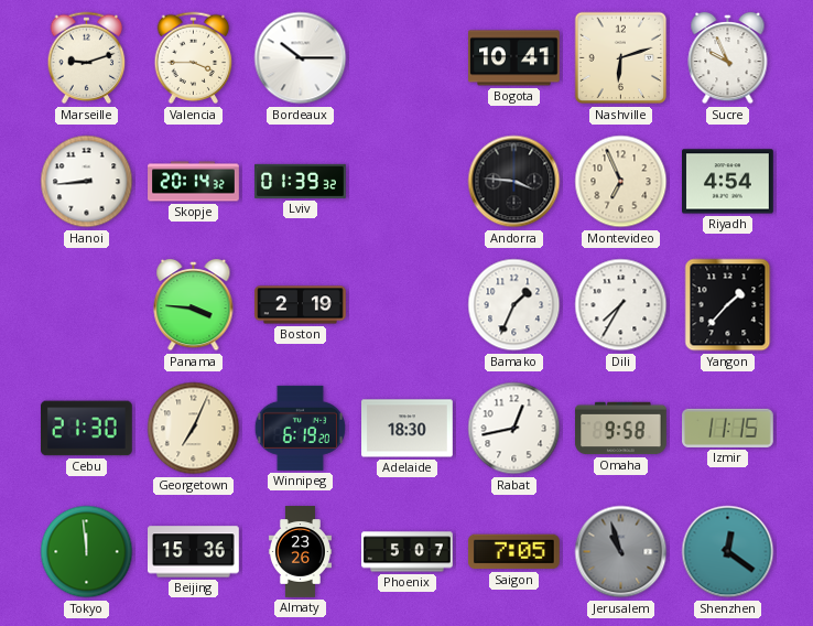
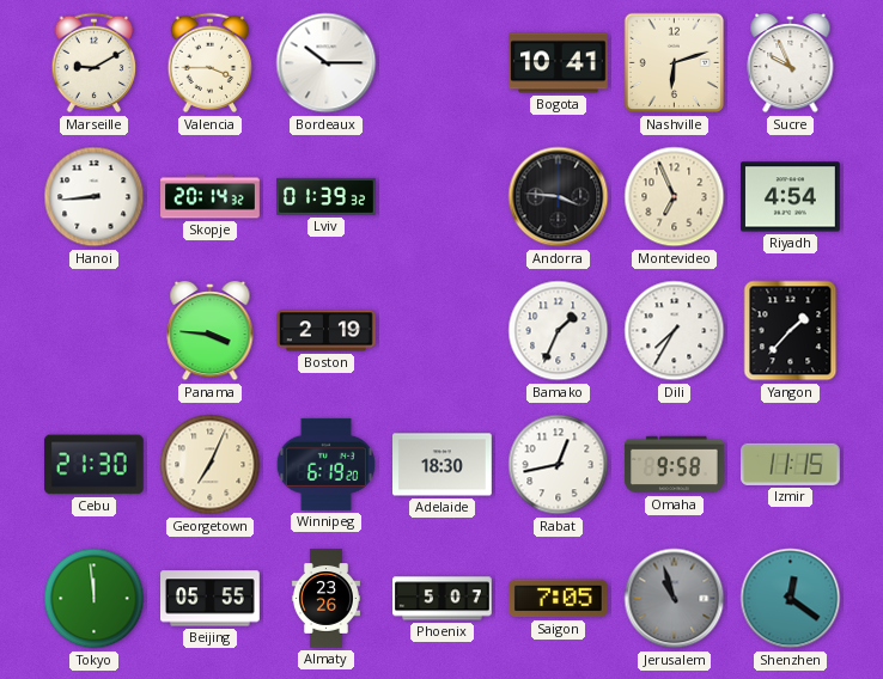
Marseille: 9:12 -> 9:10
Beijing: 15:36 -> 05:55
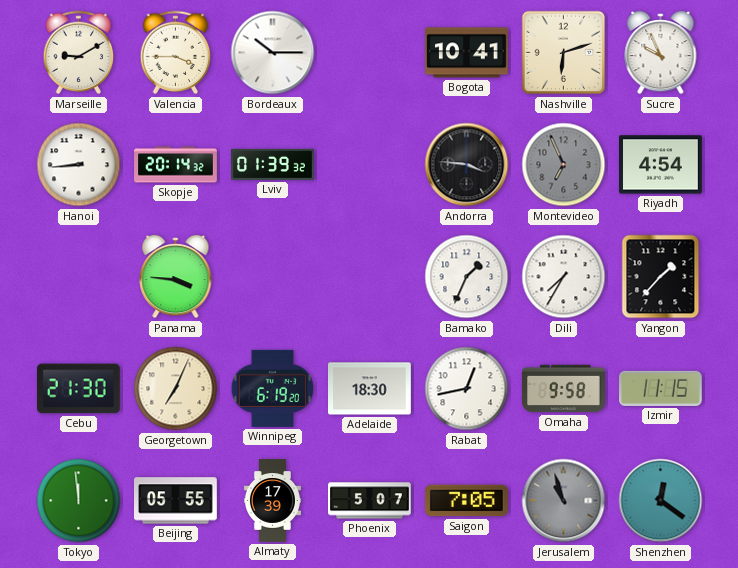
Montevideo dial: cream -> grey
Boston: 2:19 -> none
Almaty: 23:26 -> 17:39
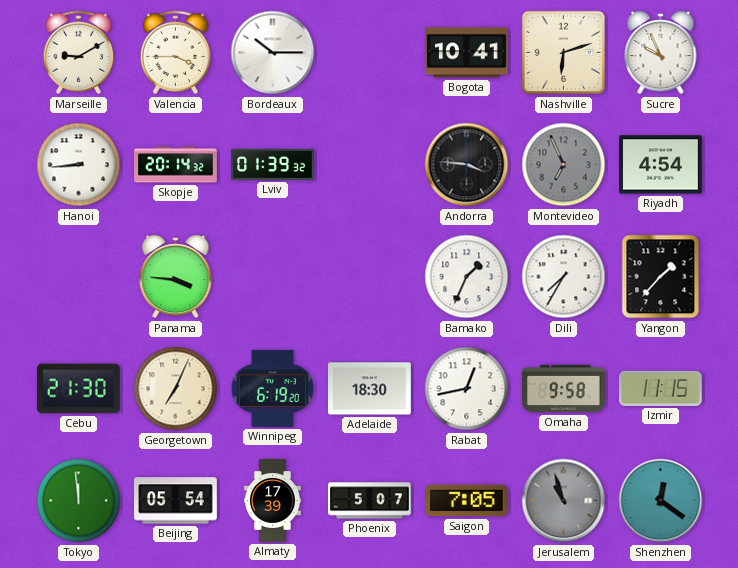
Beijing: 05:55 -> 05:54
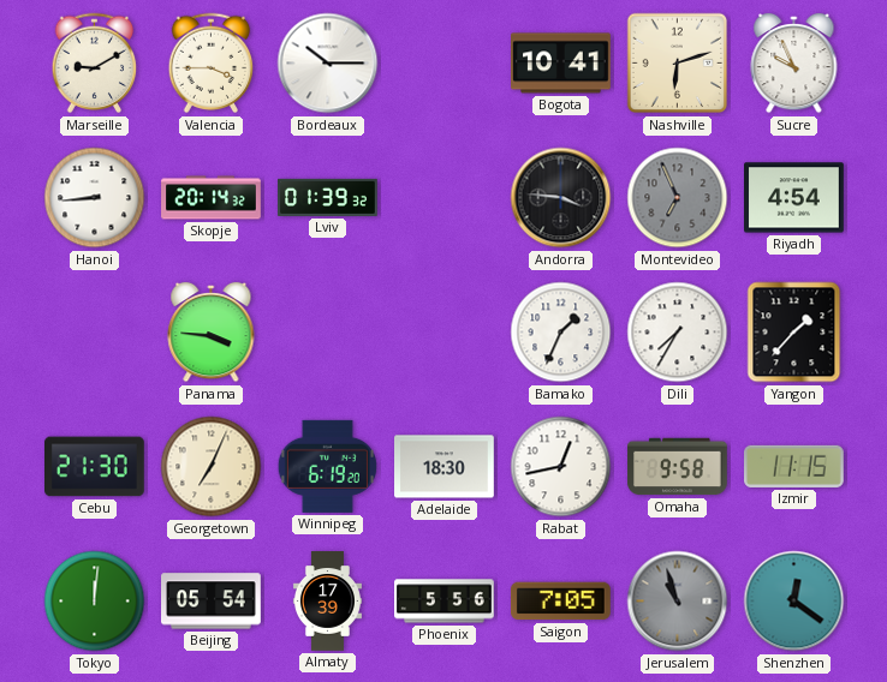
Tokyo: 11:59 -> 12:01
Phoenix: 5:07 -> 5:56
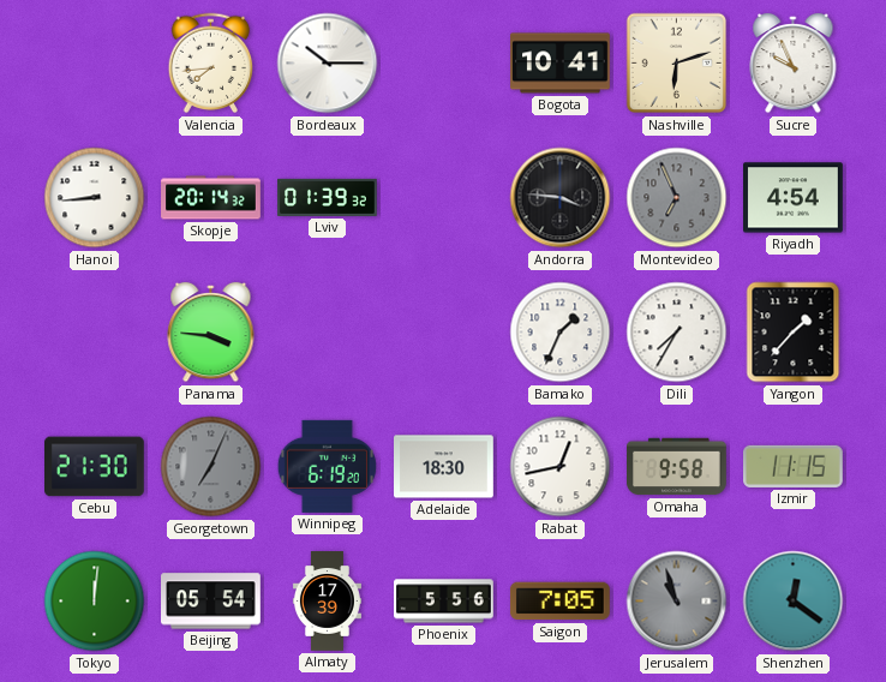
Marseille: 9:10 -> none
Valencia: 3:45 -> 7:44
Georgetown dial: cream -> grey
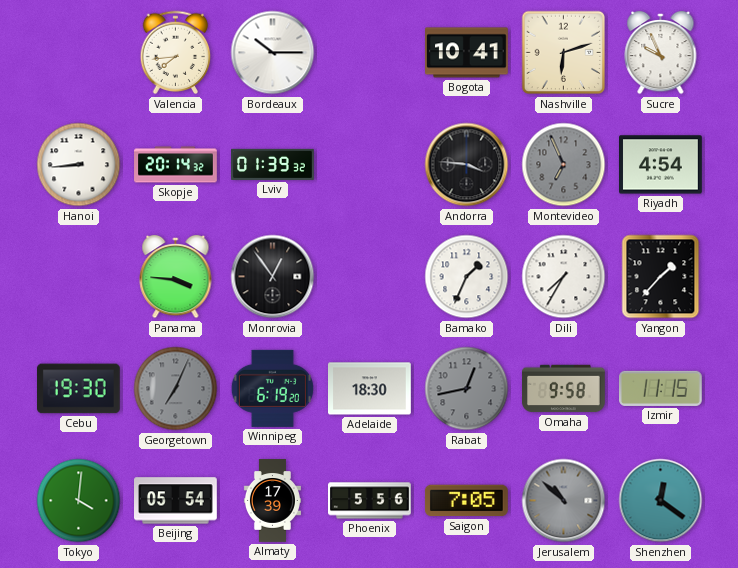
Monrovia: none -> 12:54
Cebu: 21:30 -> 19:30
Rabat dial: white -> grey
Tokyo: 12:01 -> 4:01
Jerusalem: 10:57 -> 10:52
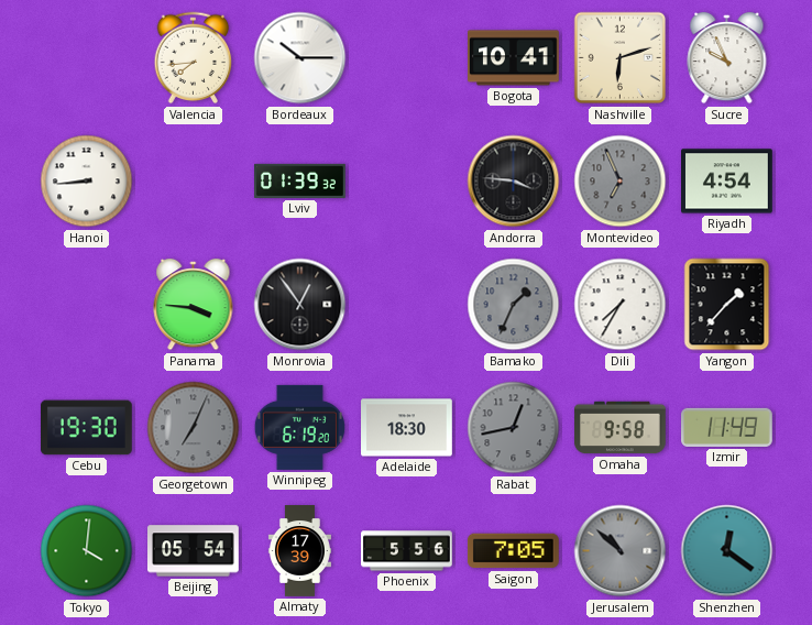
Skopje: 20:14 -> none
Bamako dial: white -> grey
Izmir: 11:15 -> 11:49
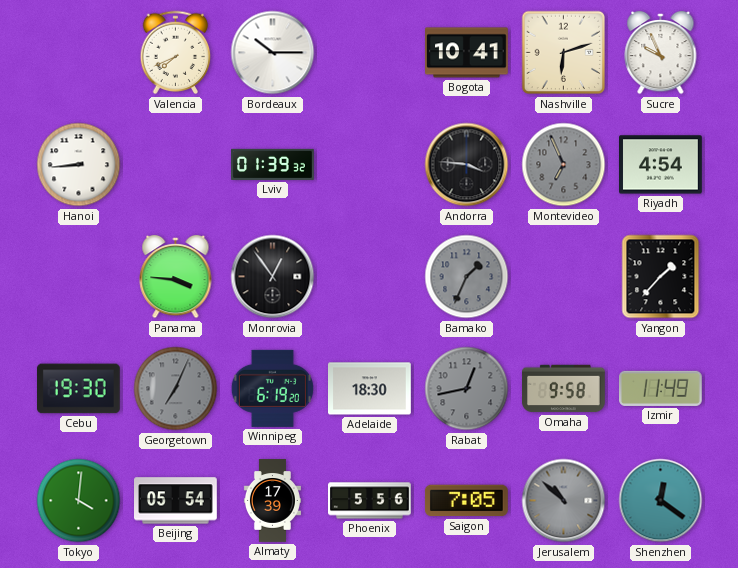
Valencia: 7:44 -> 7:41
Dili: 7:35 -> none
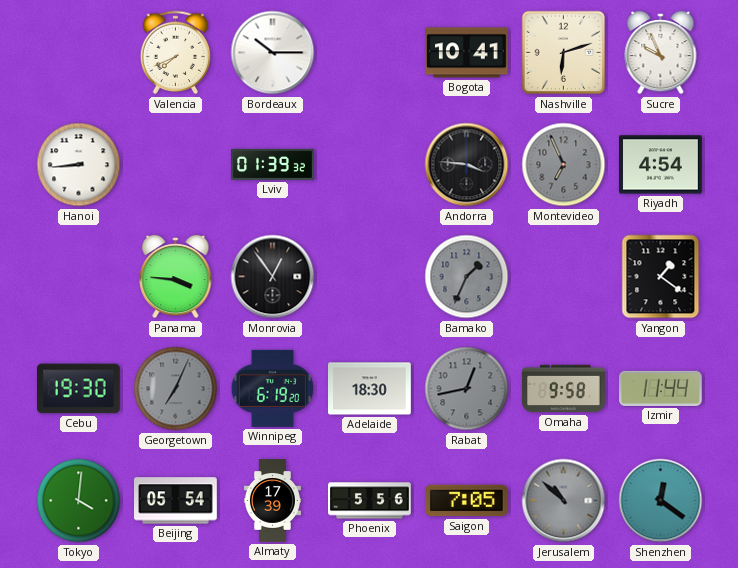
Yangon: 1:37 -> 1:21
Izmir: 11:49 -> 11:44
